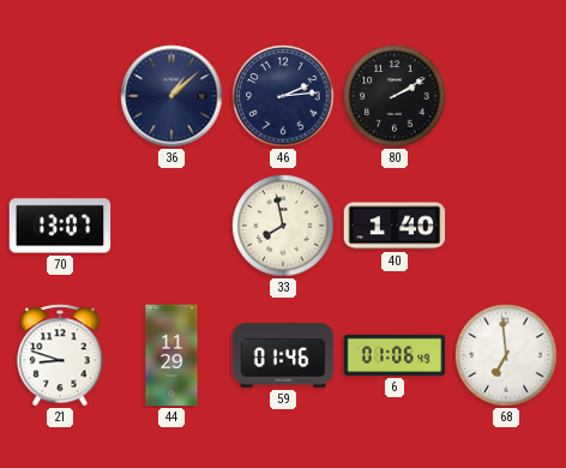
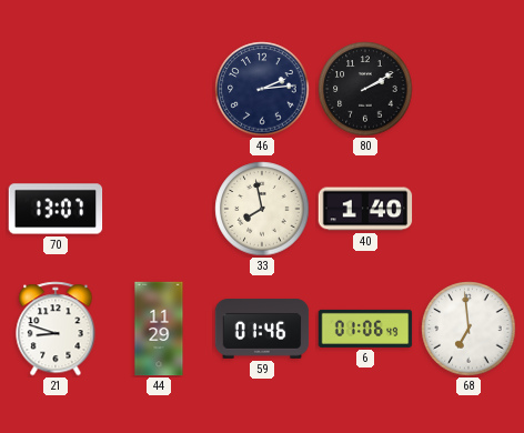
36: 1:08 -> none
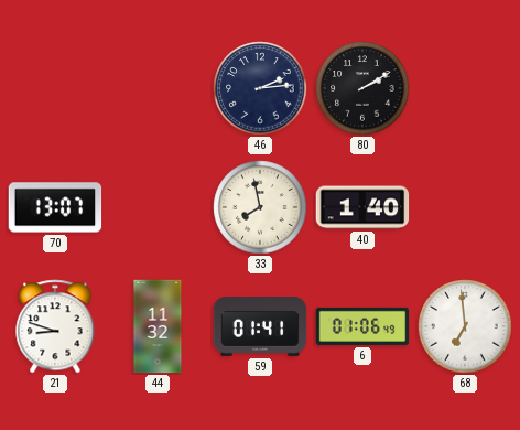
44: 11:29 -> 11:32
59: 01:46 -> 01:41
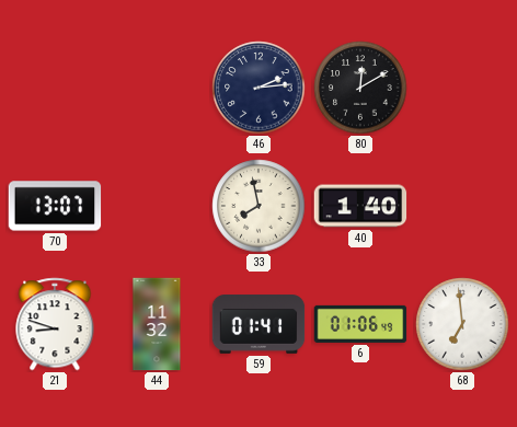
80: 2:10 -> 12:10
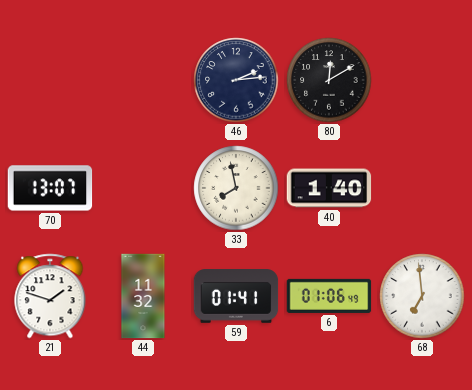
21: 8:48 -> 1:48
